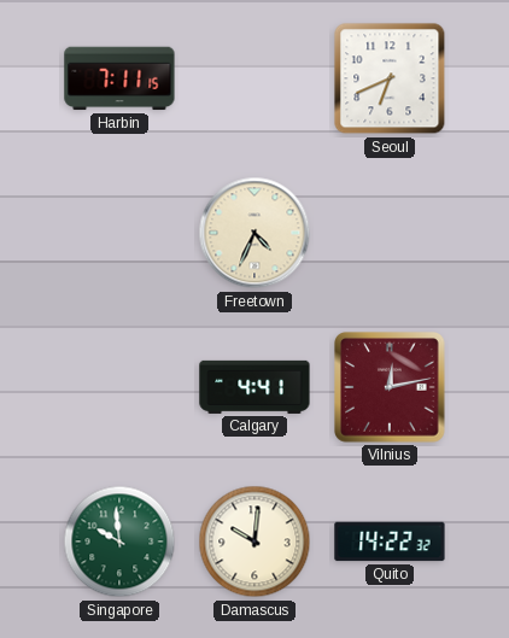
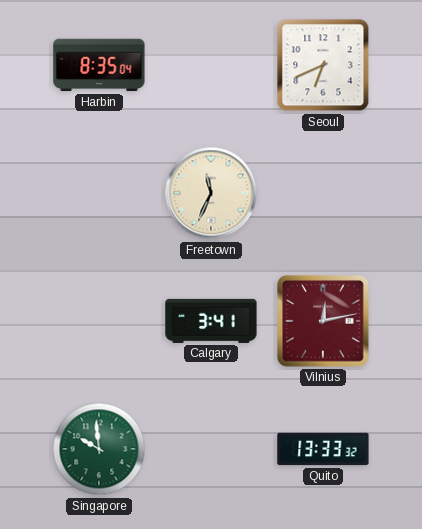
Harbin: 7:11 -> 8:35
Freetown: 4:34 -> 11:34
Calgary: 4:41 -> 3:41
Damascus: 10:01 -> none
Quito: 14:22 -> 13:33
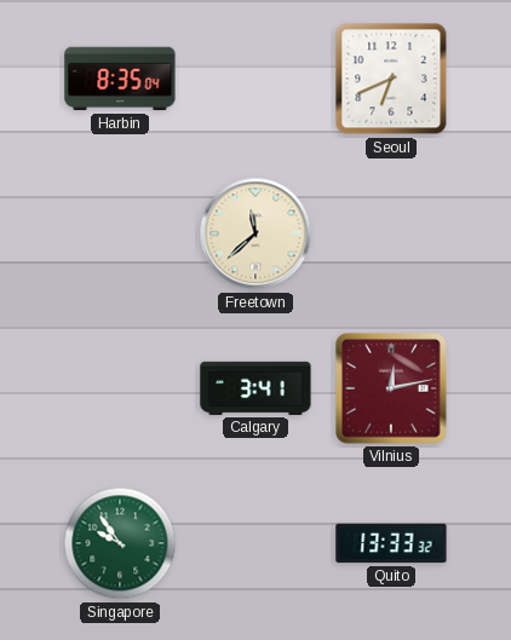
Freetown: 11:34 -> 11:38
Singapore: 9:59 -> 9:54
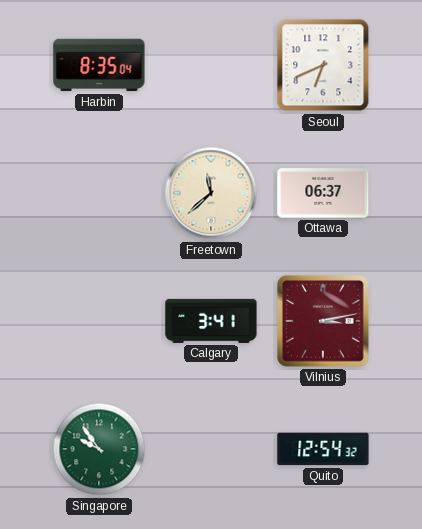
Ottawa: none -> 06:37
Vilnius: 12:13 -> 3:13
Quito: 13:33 -> 12:54
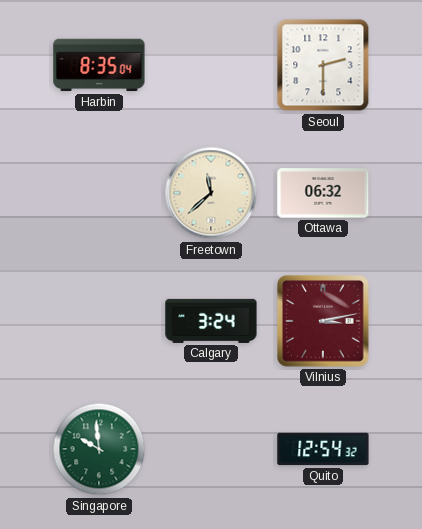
Seoul: 6:41 -> 2:30
Ottawa: 06:37 -> 06:32
Calgary: 3:41 -> 3:24
Singapore: 9:54 -> 9:59
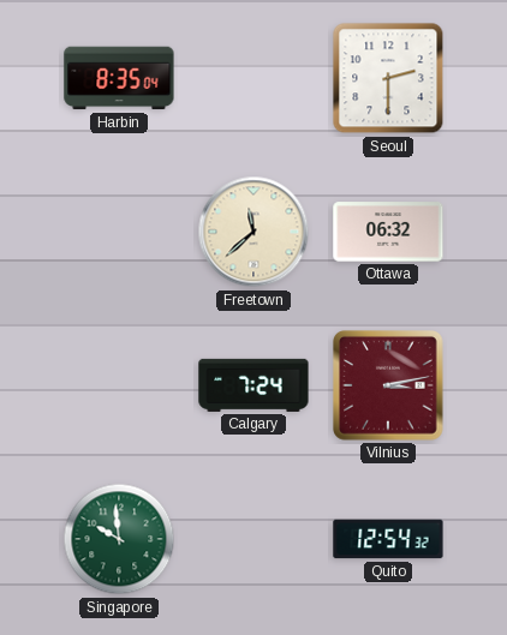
Calgary: 3:24 -> 7:24
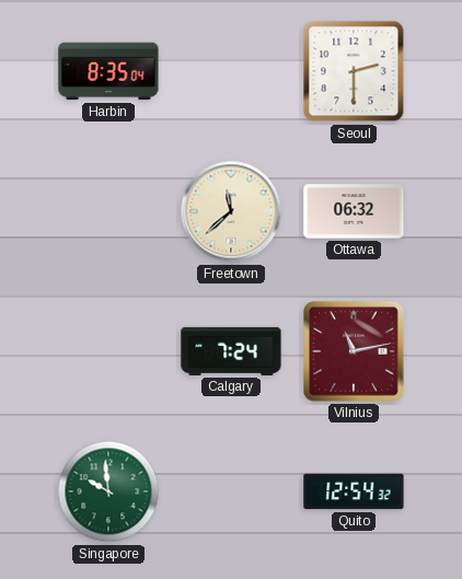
Vilnius: 3:13 -> 11:13
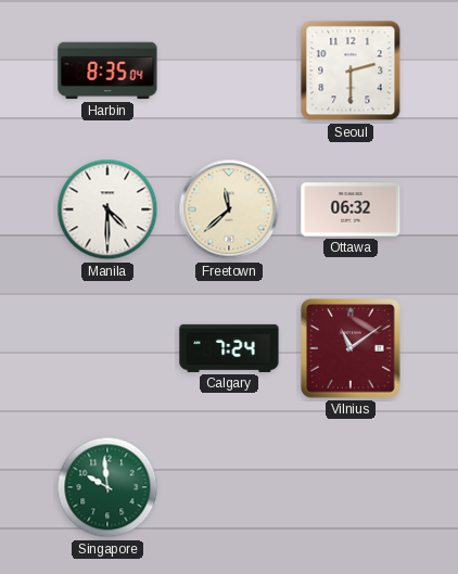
Manila: none -> 4:30
Vilnius: 11:13 -> 11:09
Quito: 12:54 -> none
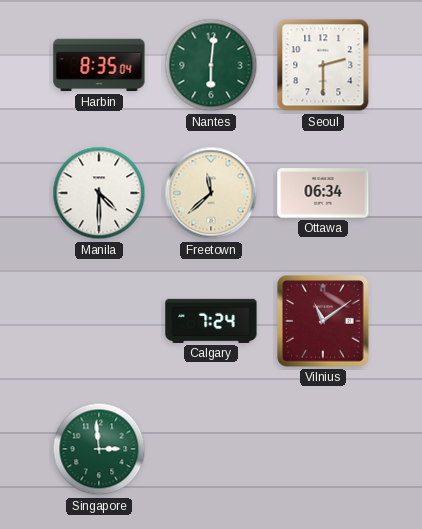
Nantes: none -> 6:01
Ottawa: 06:32 -> 06:34
Singapore: 9:59 -> 2:59
